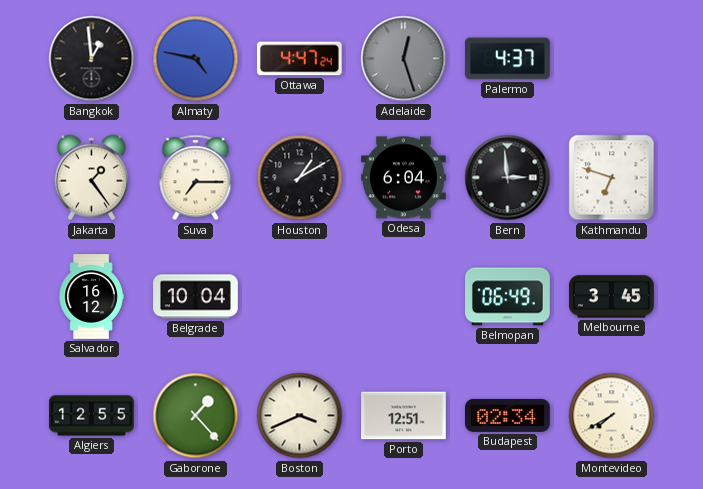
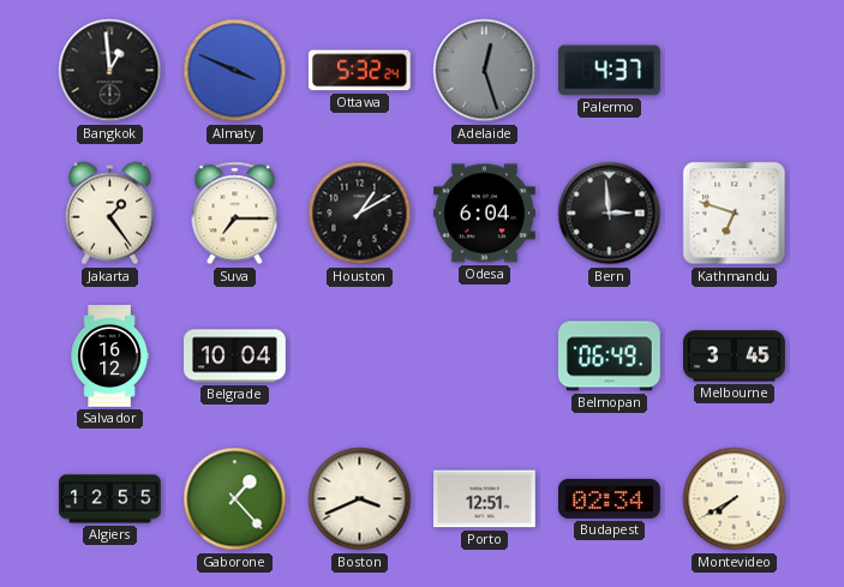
Almaty: 4:47 -> 3:49
Ottawa: 4:47 -> 5:32
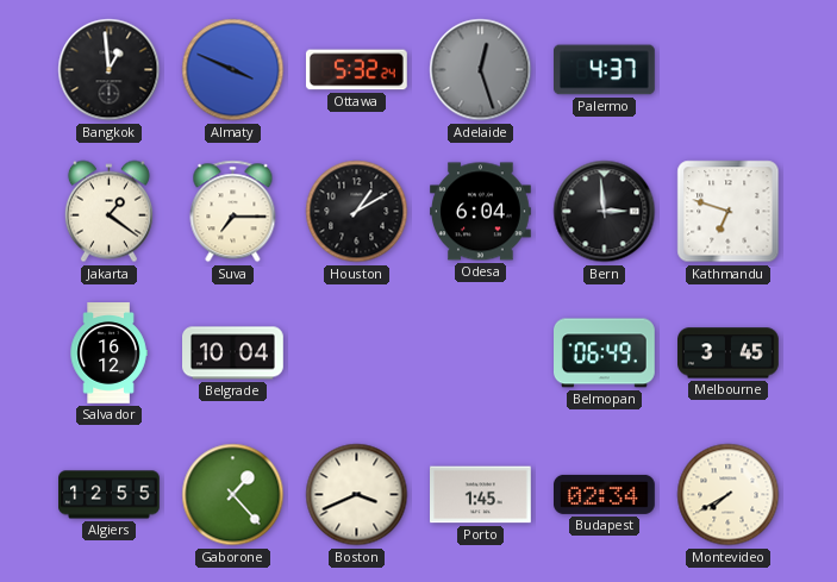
Jakarta: 1:24 -> 1:21
Porto: 12:51 -> 1:45
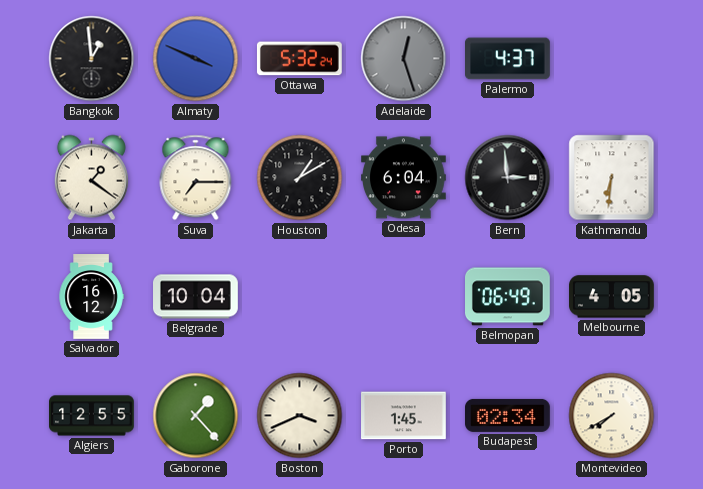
Kathmandu: 6:48 -> 6:31
Melbourne: 3:45 -> 4:05
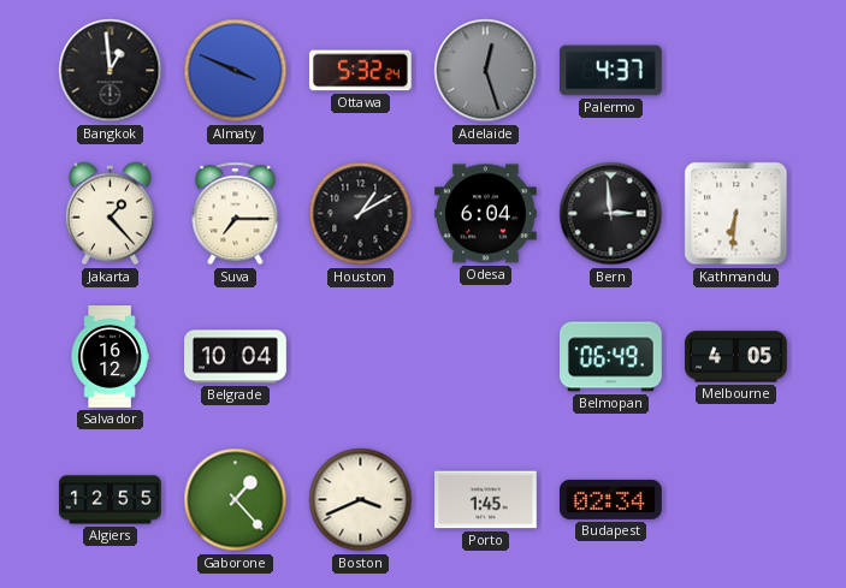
Jakarta: 1:21 -> 1:23
Montevideo: 7:40 -> none
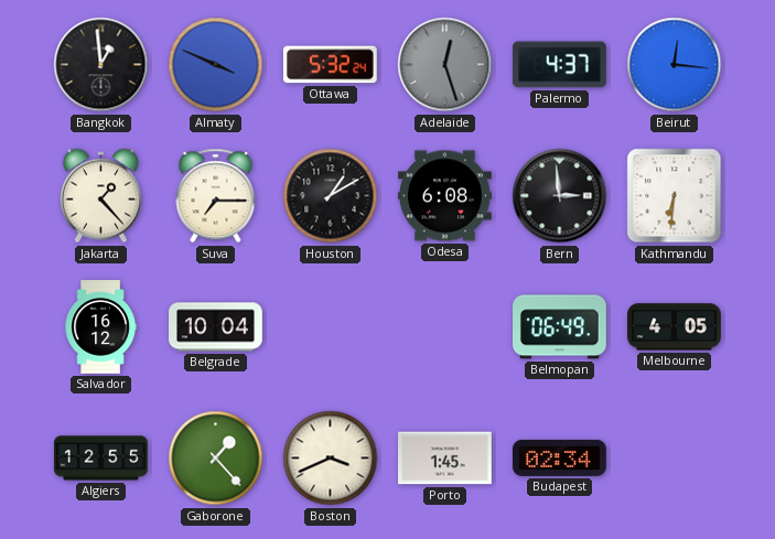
Beirut: none -> 12:16
Odesa: 6:04 -> 6:08
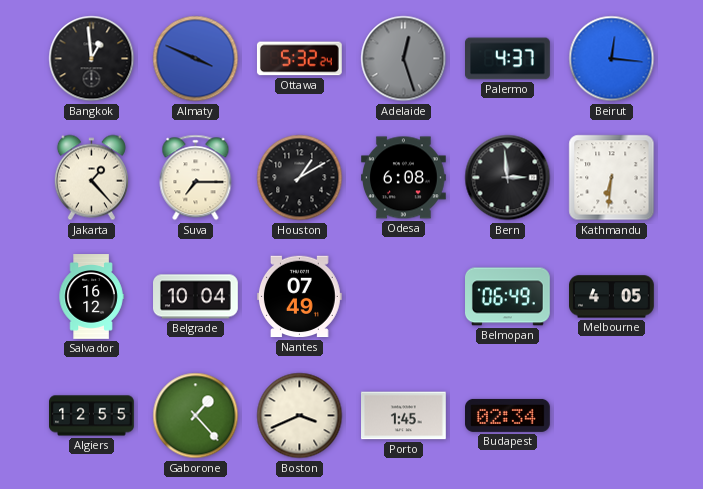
Nantes: none -> 07:49
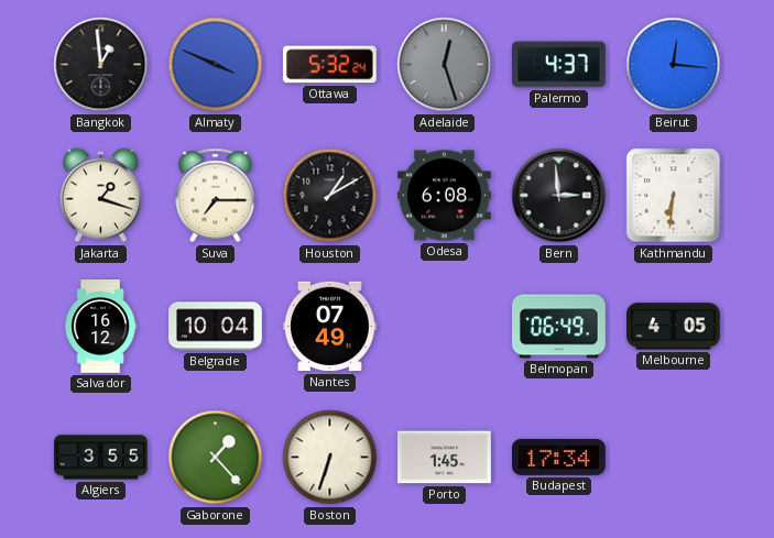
Jakarta: 1:23 -> 1:18
Algiers: 12:55 -> 3:55
Boston: 3:41 -> 6:33
Budapest: 02:34 -> 17:34
